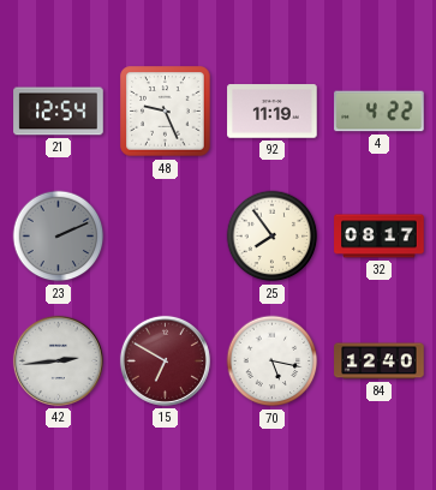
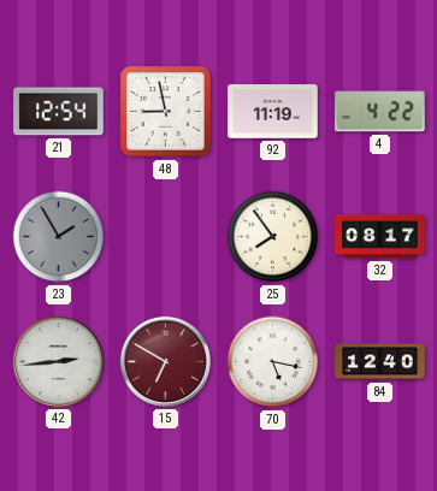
48: 9:26 -> 8:58
23: 2:11 -> 1:55
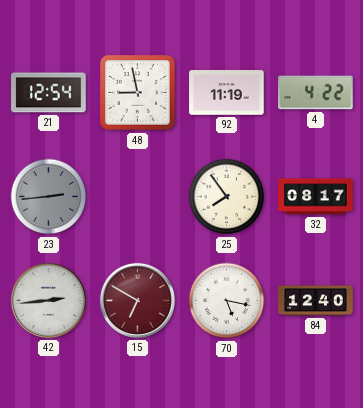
23: 1:55 -> 2:44
